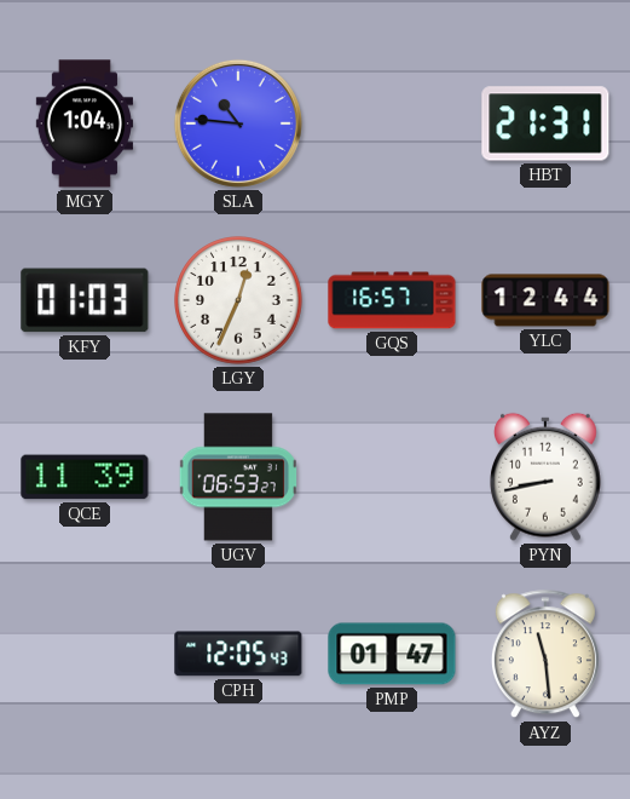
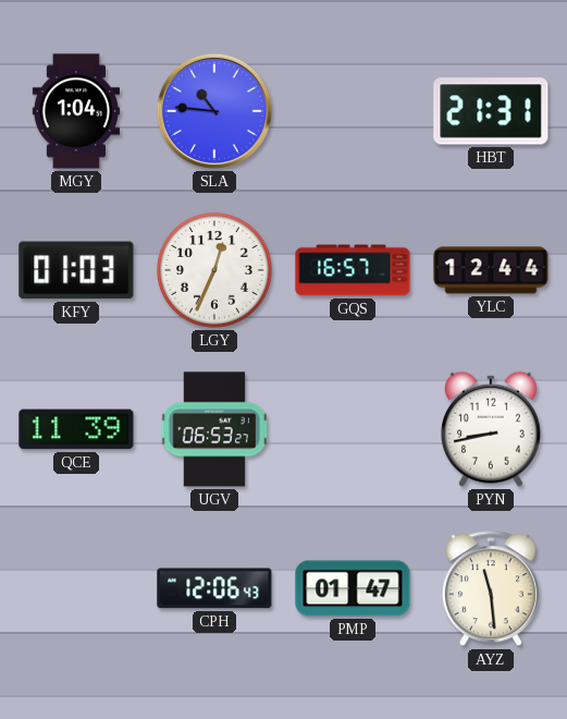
CPH: 12:05 -> 12:06
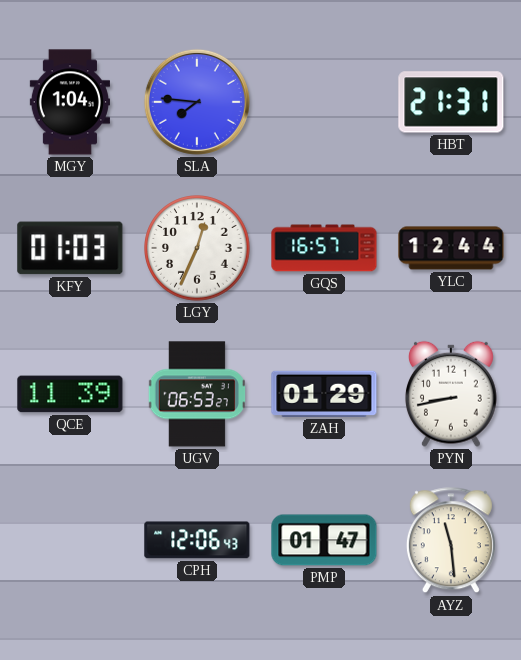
SLA: 10:46 -> 7:46
ZAH: none -> 01:29
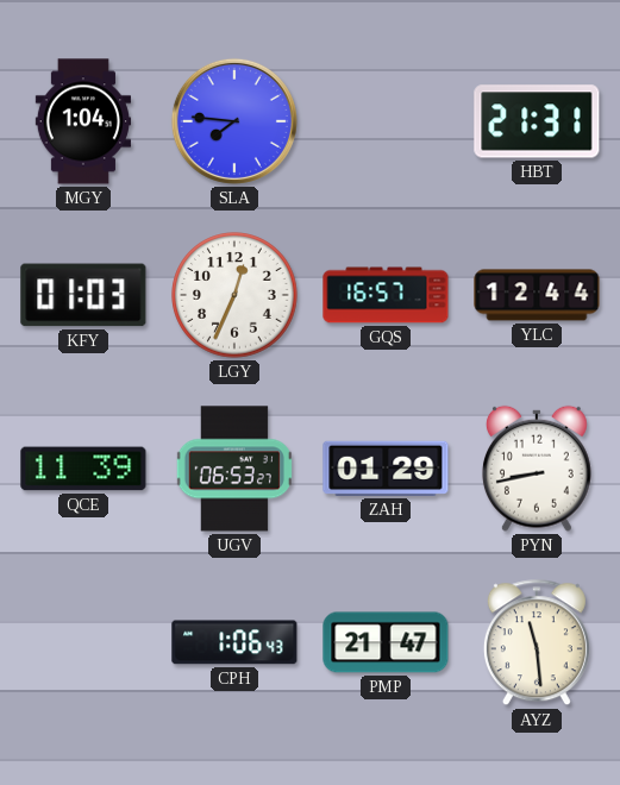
CPH: 12:06 -> 1:06
PMP: 01:47 -> 21:47
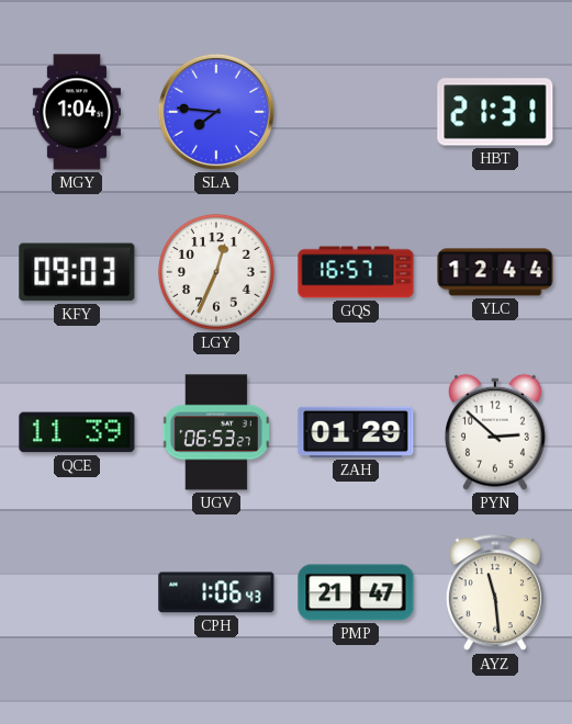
KFY: 01:03 -> 09:03
PYN: 8:43 -> 2:52
